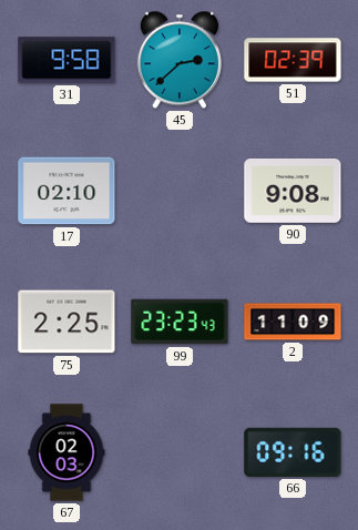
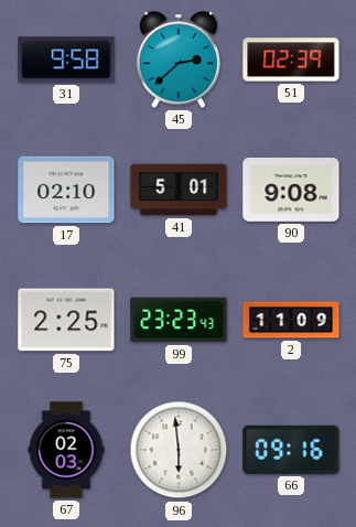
41: none -> 5:01
96: none -> 5:59
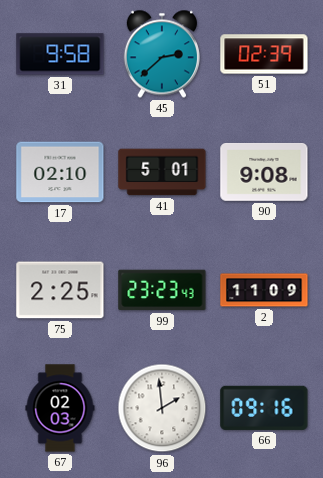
96: 5:59 -> 1:59
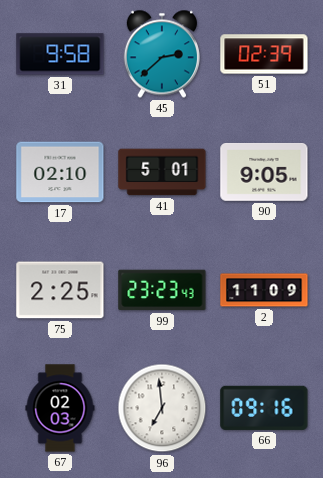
90: 9:08 -> 9:05
96: 1:59 -> 6:59
